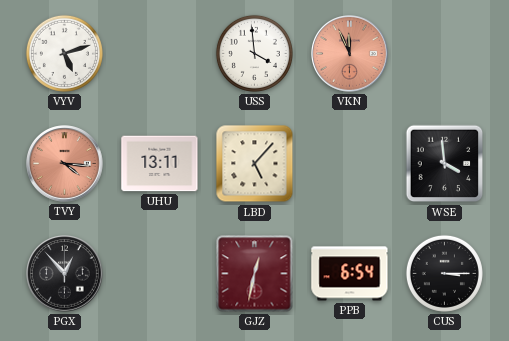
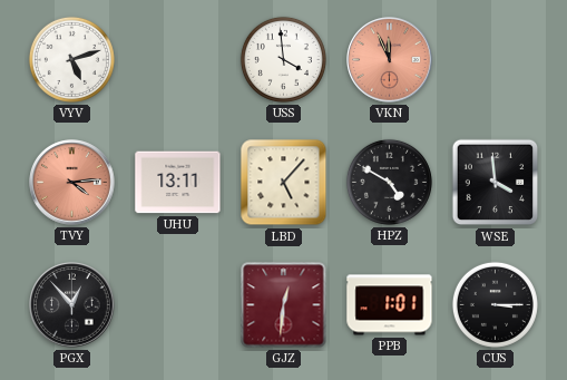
TVY: 4:16 -> 4:14
HPZ: none -> 4:50
GJZ: 12:32 -> 12:31
PPB: 6:54 -> 1:01
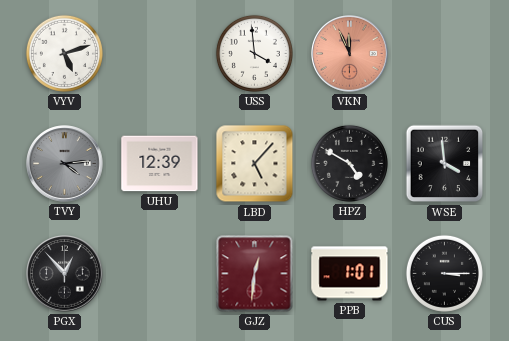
TVY dial: salmon -> grey
UHU: 13:11 -> 12:39
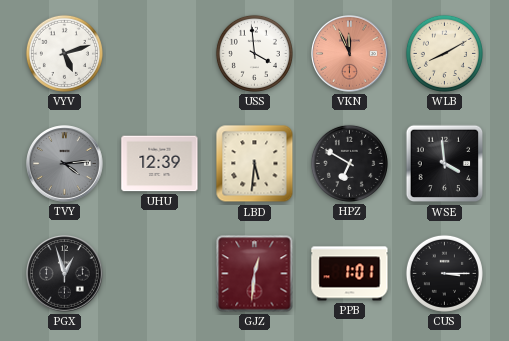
WLB: none -> 8:10
LBD: 5:07 -> 5:31
HPZ: 4:50 -> 6:50
PGX: 12:53 -> 12:57
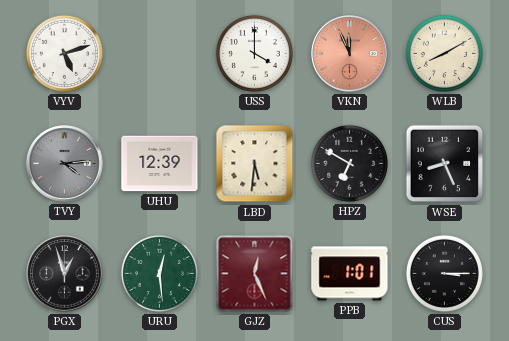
USS: 3:59 -> 4:00
WSE: 3:59 -> 8:26
URU: none -> 12:29
GJZ: 12:31 -> 12:26
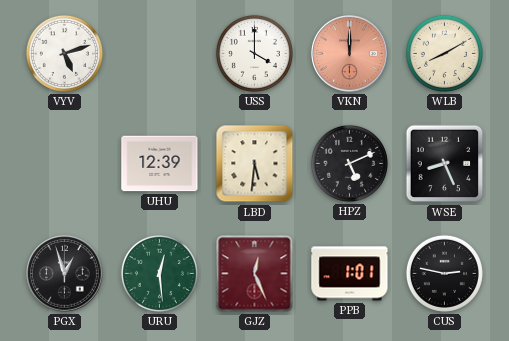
VKN: 11:56 -> 12:00
TVY: 4:14 -> none
HPZ: 6:50 -> 5:11
CUS: 3:15 -> 2:47
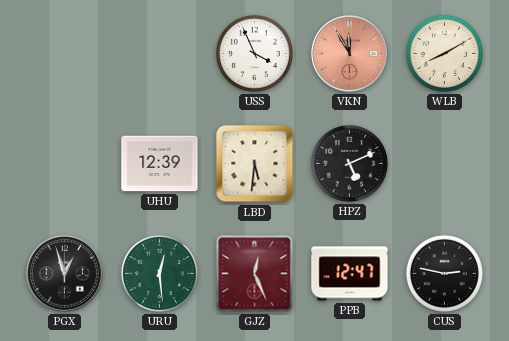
VYV: 5:12 -> none
USS: 4:00 -> 3:56
VKN: 12:00 -> 11:55
WSE: 8:26 -> none
PPB: 1:01 -> 12:47
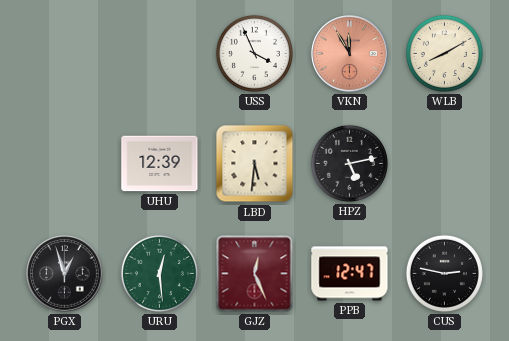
HPZ: 5:11 -> 5:13
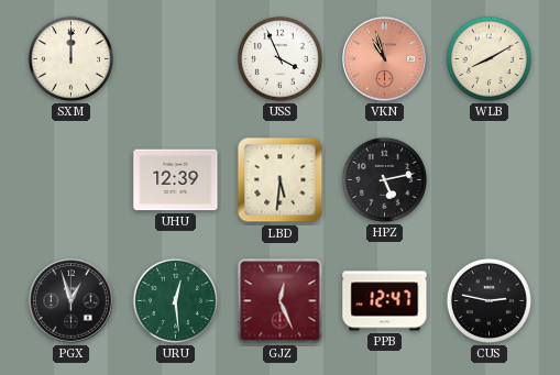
SXM: none -> 12:00
VKN: 11:55 -> 10:57
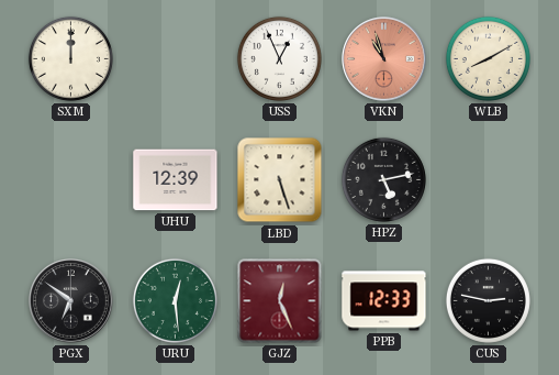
USS: 3:56 -> 12:56
LBD: 5:31 -> 5:27
PGX: 12:57 -> 6:51
PPB: 12:47 -> 12:33
